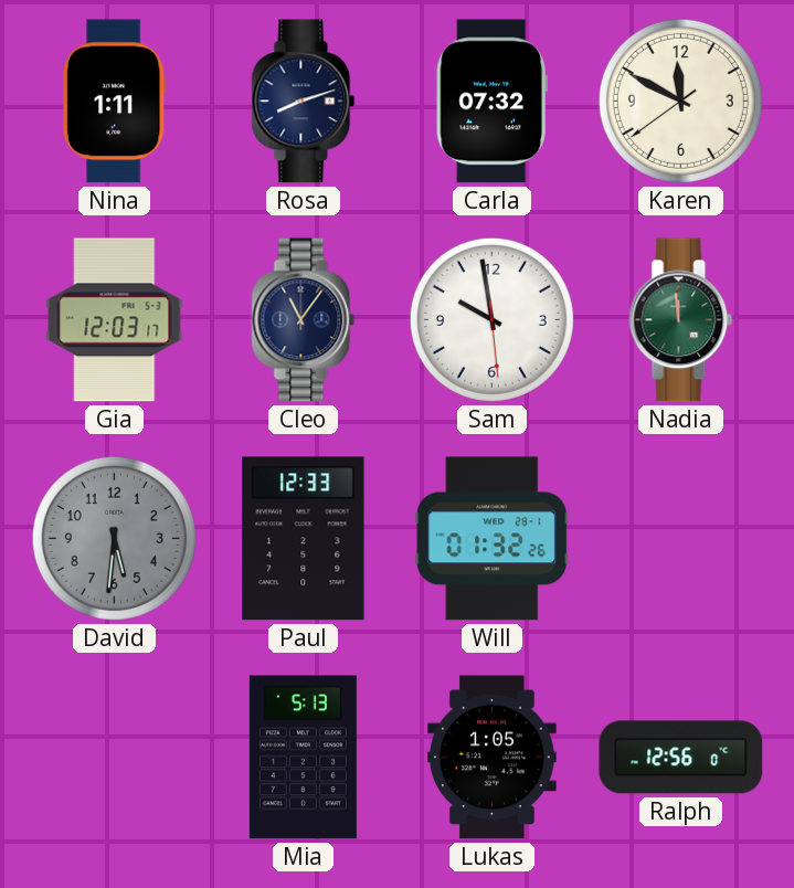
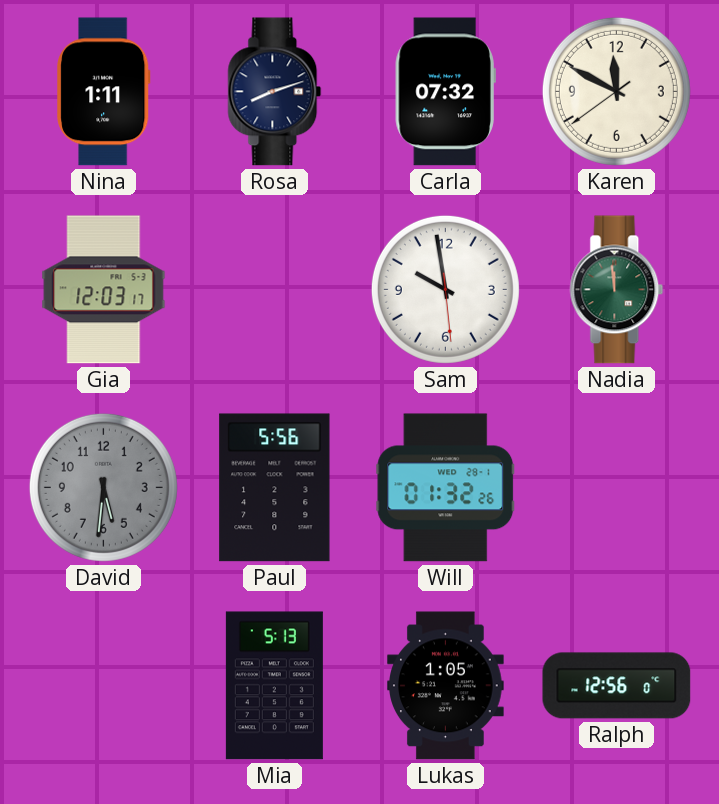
Cleo: 11:06 -> none
Paul: 12:33 -> 5:56
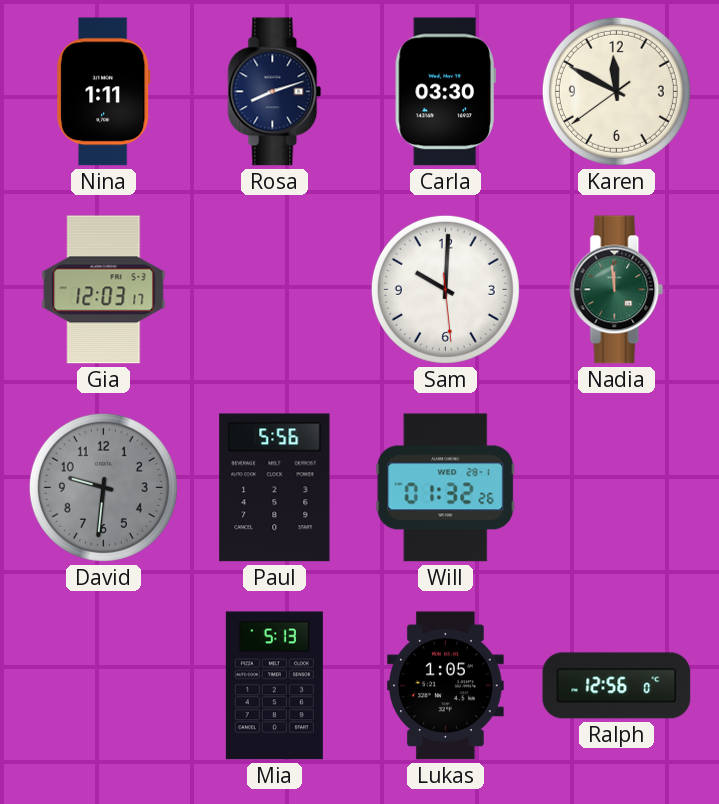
Carla: 07:32 -> 03:30
Sam: 9:58 -> 10:00
David: 5:31 -> 9:31
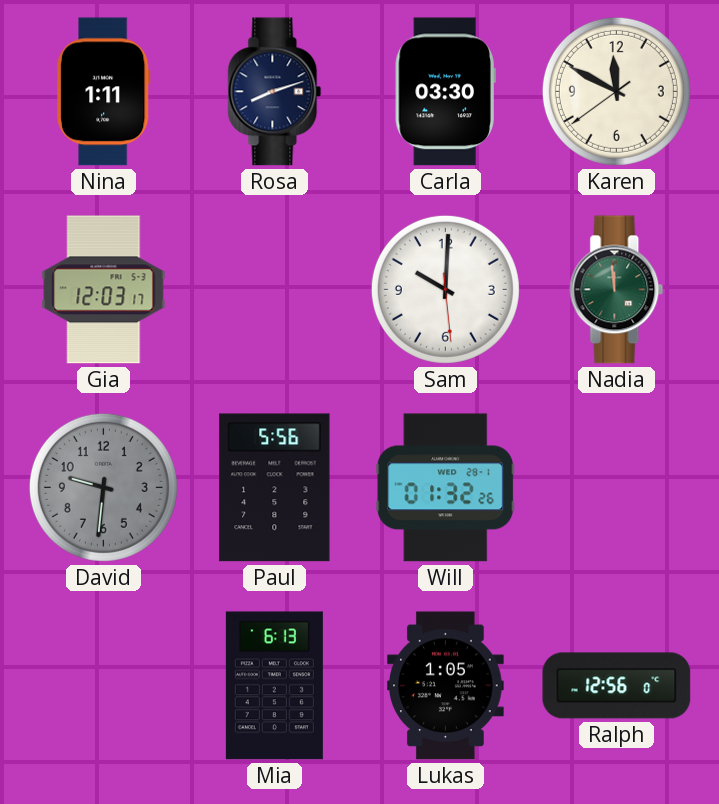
Mia: 5:13 -> 6:13
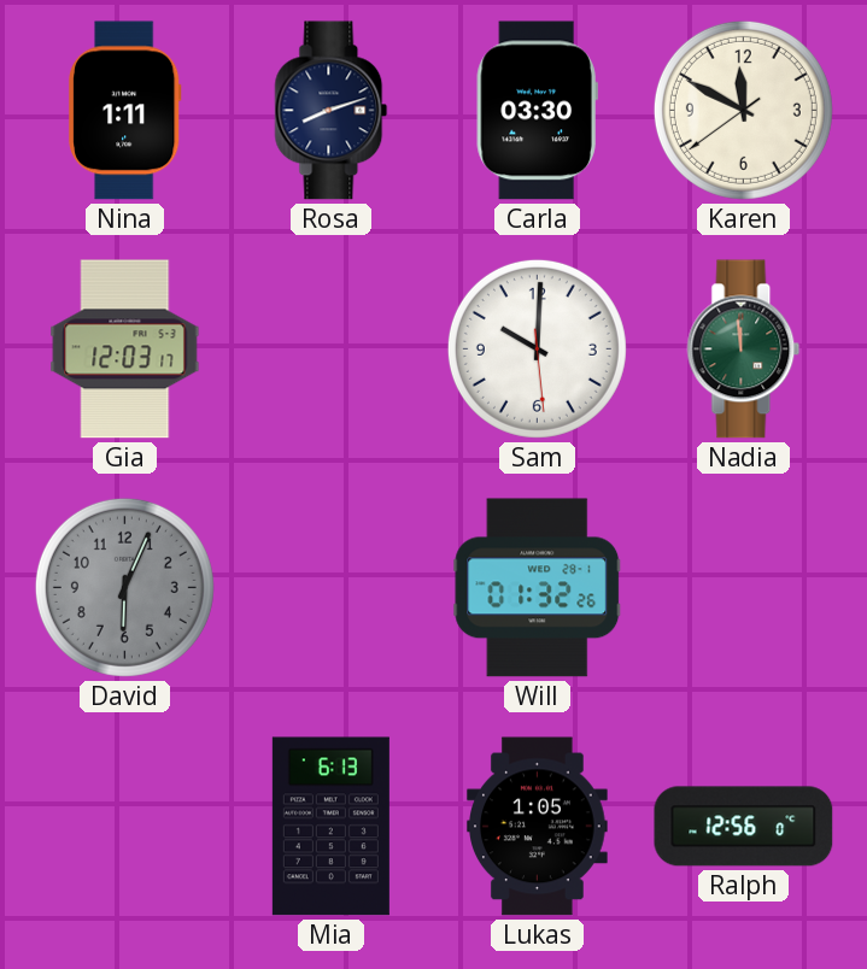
David: 9:31 -> 6:04
Paul: 5:56 -> none
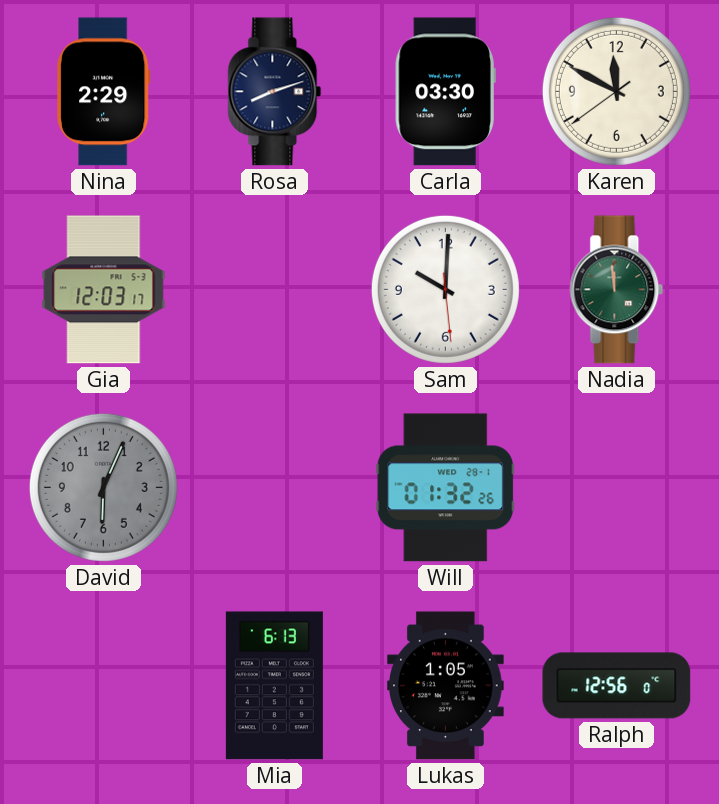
Nina: 1:11 -> 2:29
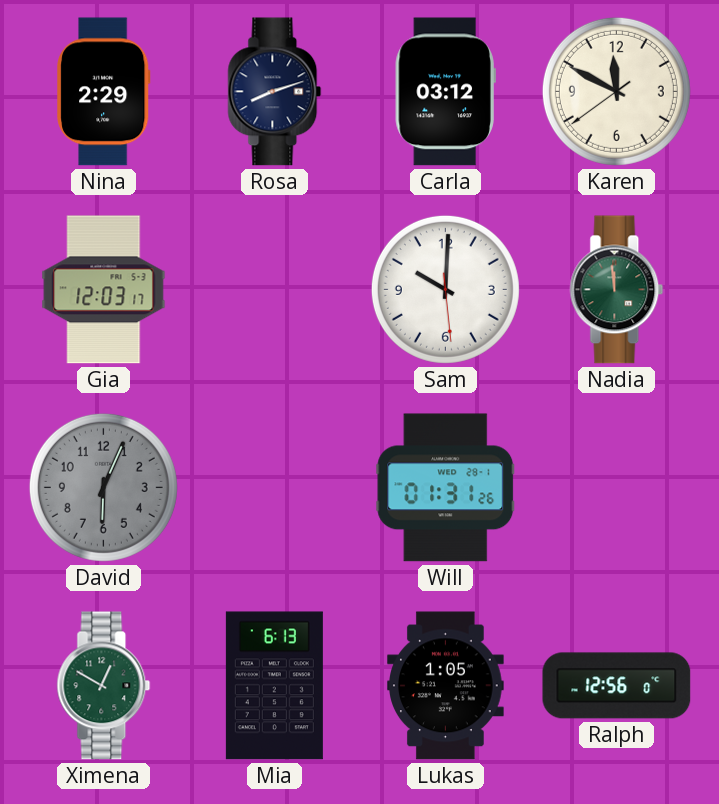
Carla: 03:30 -> 03:12
Will: 01:32 -> 01:31
Ximena: none -> 12:50
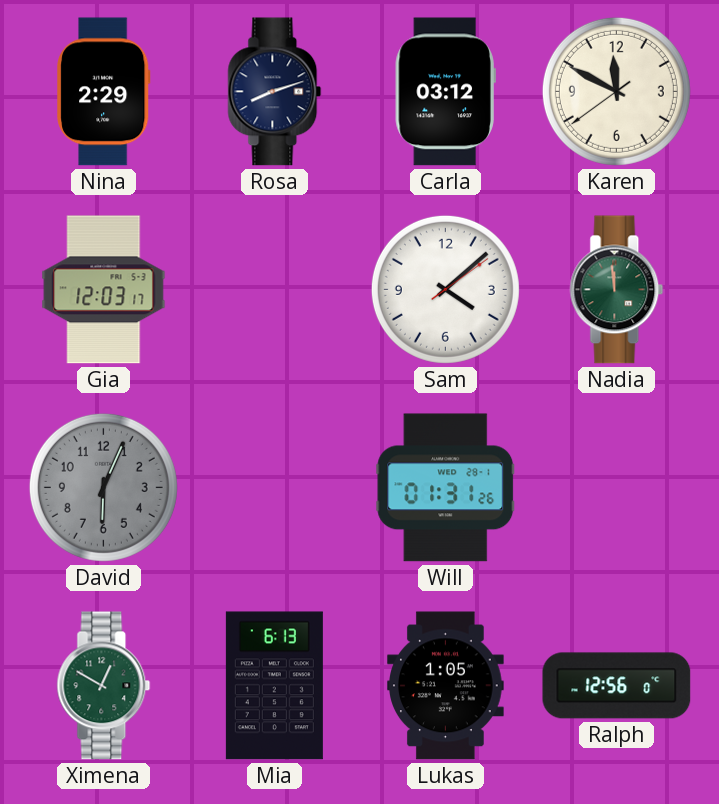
Sam: 10:00 -> 4:08
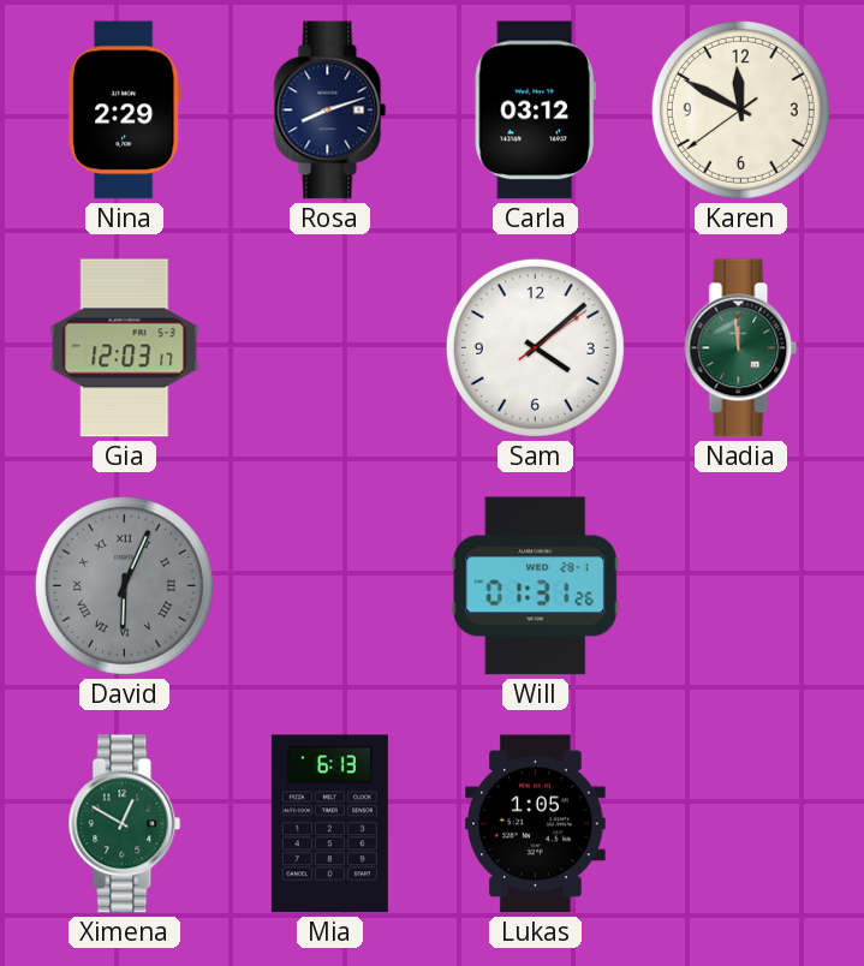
David numerals: Arabic -> Roman
Ralph: 12:56 -> none
